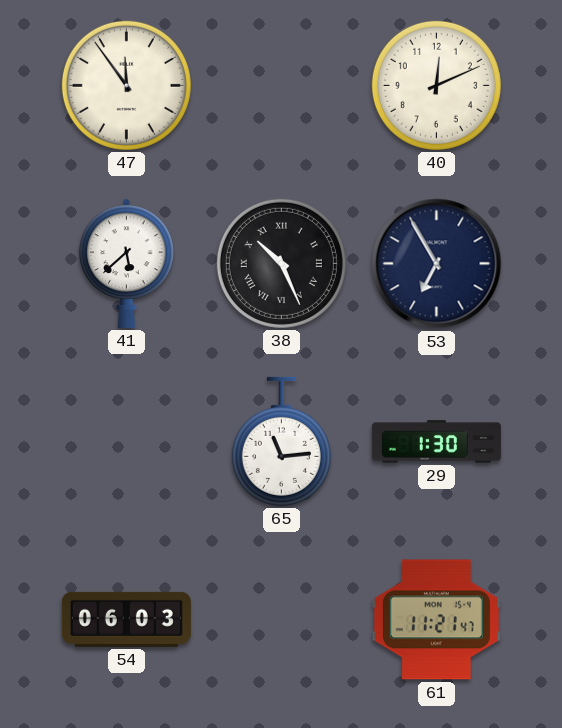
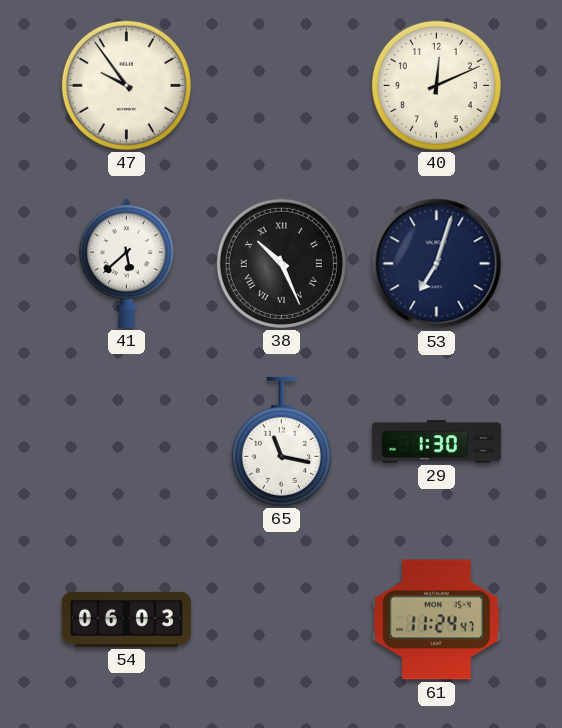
47: 11:54 -> 9:54
53: 6:55 -> 7:03
65: 11:14 -> 11:17
61: 11:21 -> 11:24
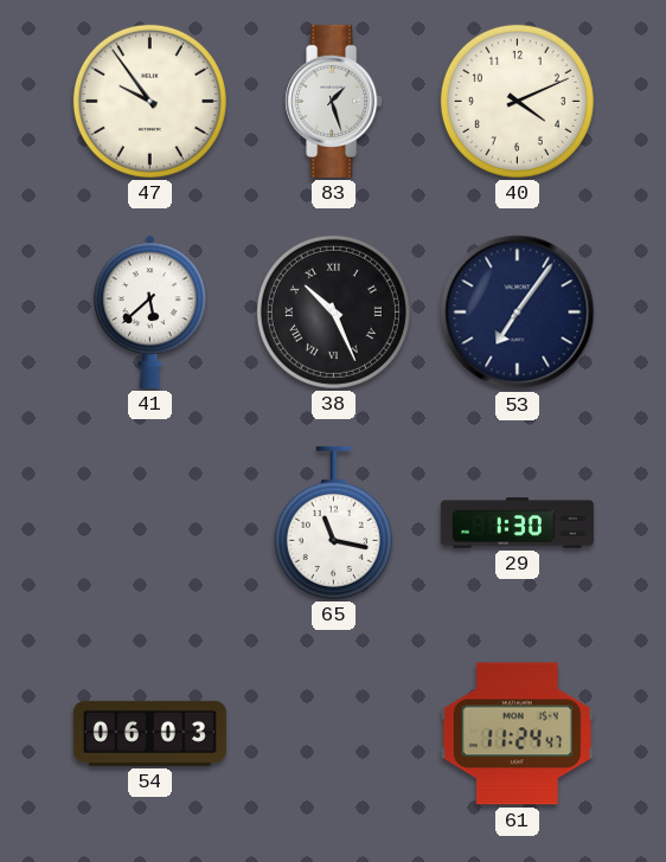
83: none -> 1:27
40: 12:11 -> 4:11
53: 7:03 -> 7:06
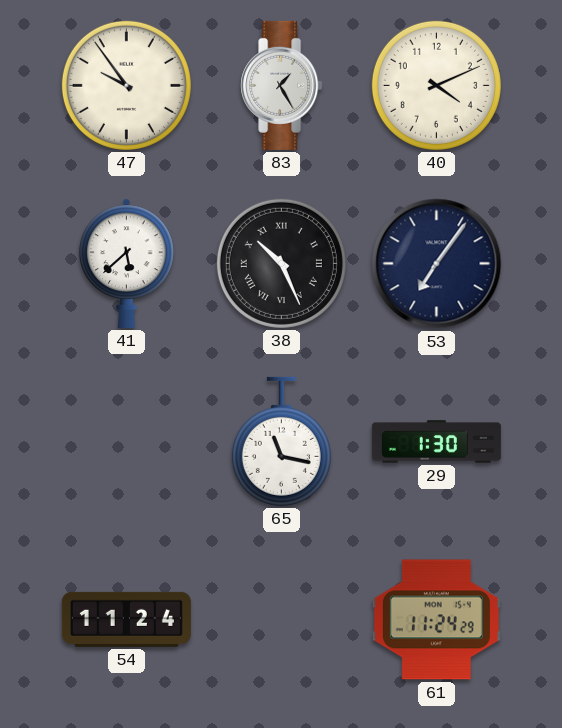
83: 1:27 -> 1:25
54: 06:03 -> 11:24
61: 11:24:47 -> 11:24:29
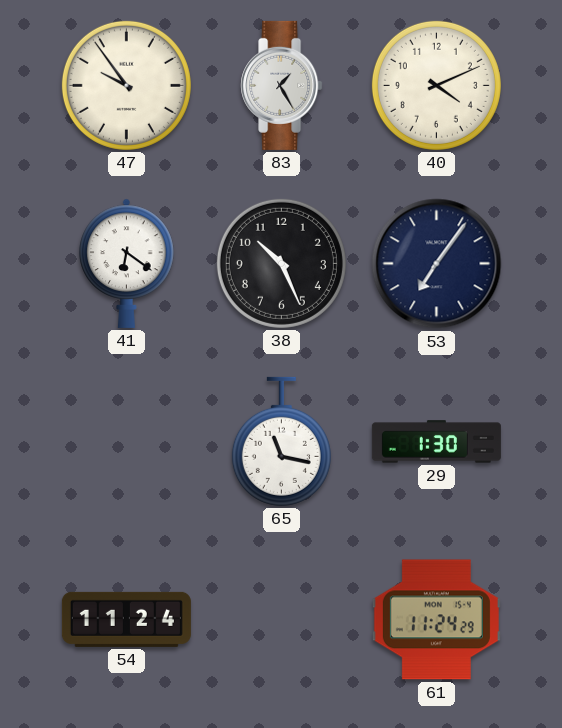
41: 5:38 -> 6:21
38 numerals: Roman -> Arabic
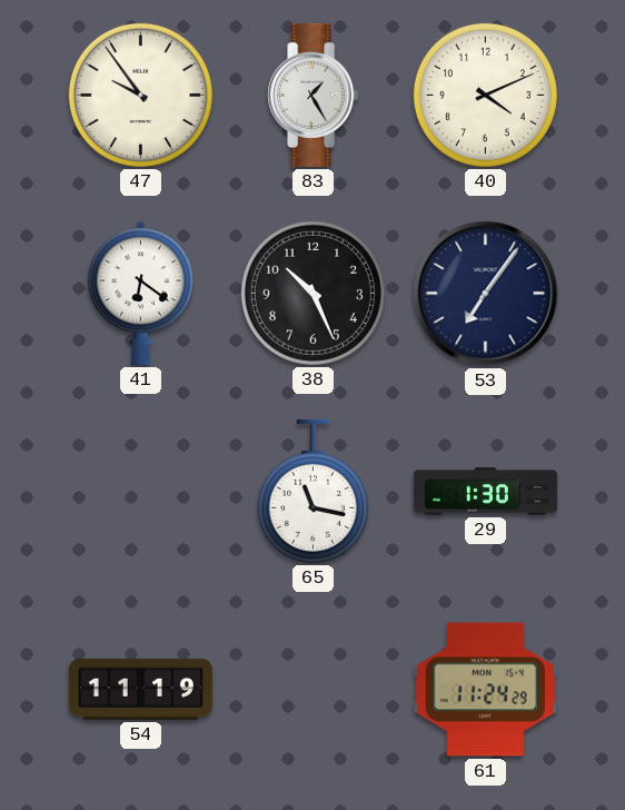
54: 11:24 -> 11:19
